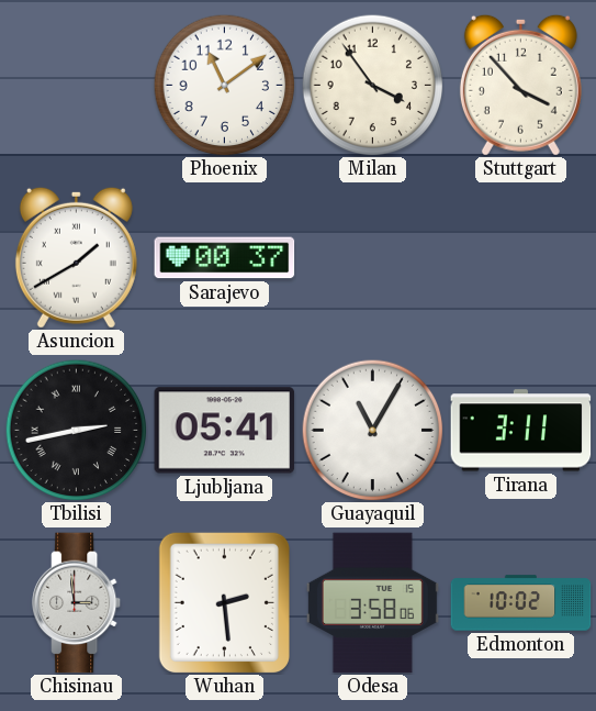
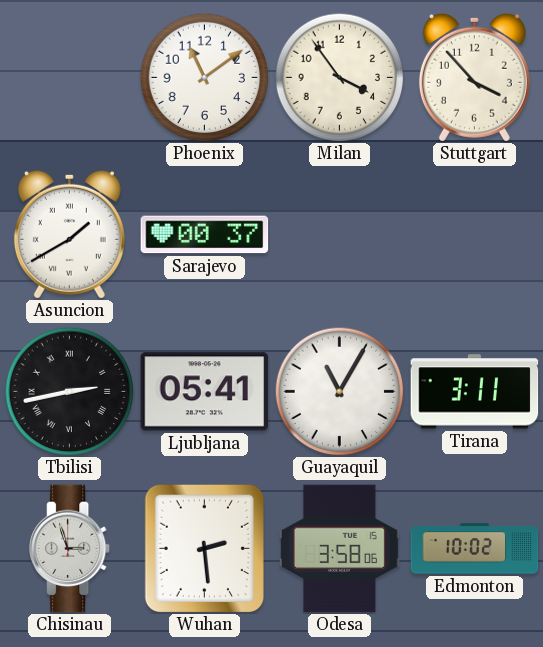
Chisinau: 2:59 -> 2:57
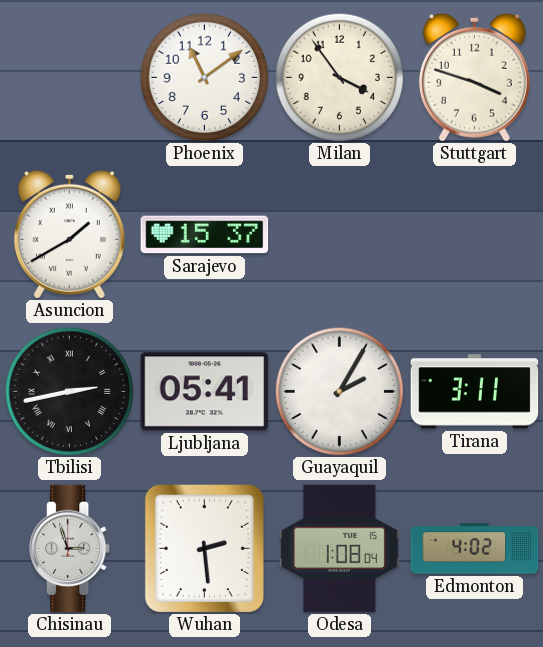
Stuttgart: 3:53 -> 3:48
Sarajevo: 00:37 -> 15:37
Guayaquil: 11:05 -> 2:05
Odesa: 3:58 -> 1:08
Edmonton: 10:02 -> 4:02
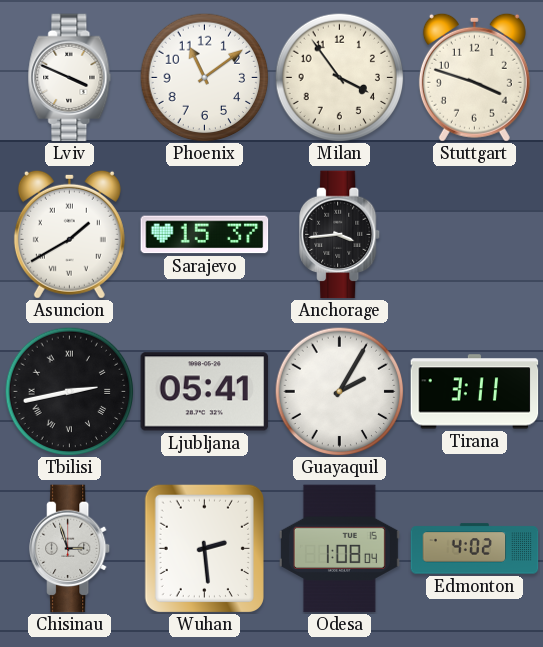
Lviv: none -> 3:49
Anchorage: none -> 3:44
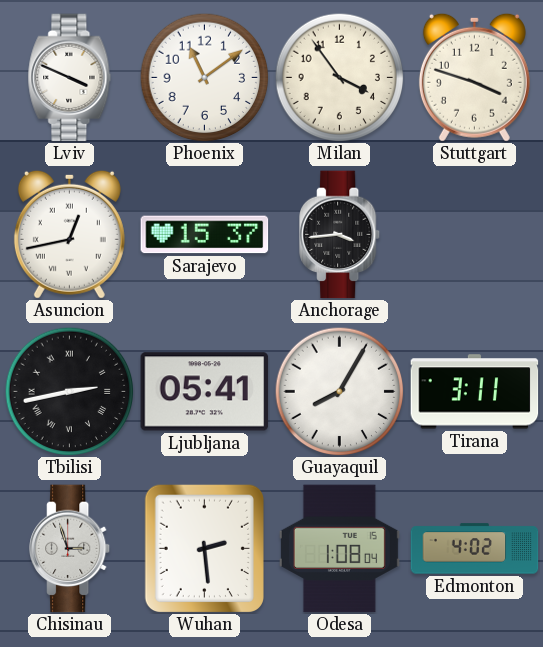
Asuncion: 1:40 -> 12:43
Guayaquil: 2:05 -> 8:05
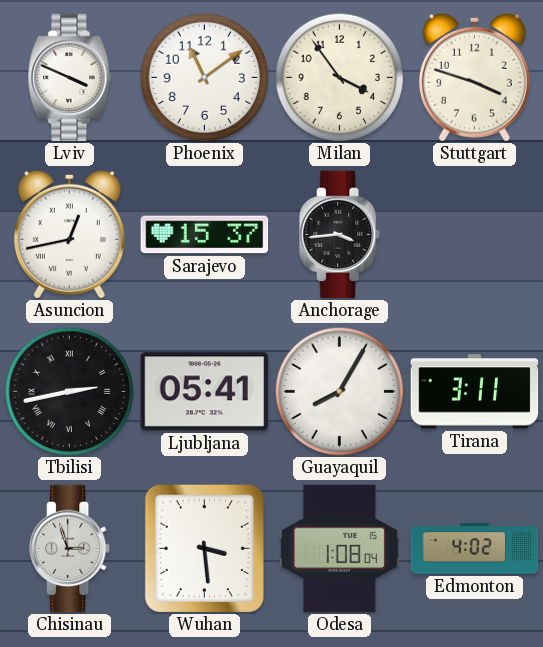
Wuhan: 2:29 -> 3:29
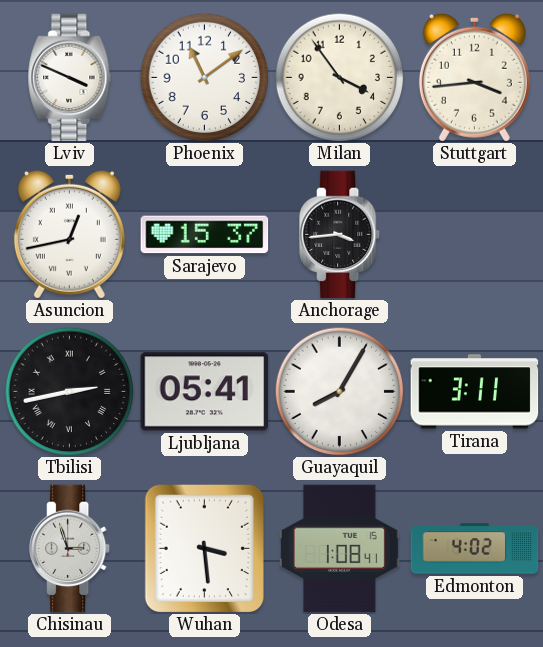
Stuttgart: 3:48 -> 3:44
Odesa: 1:08:04 -> 1:08:41
